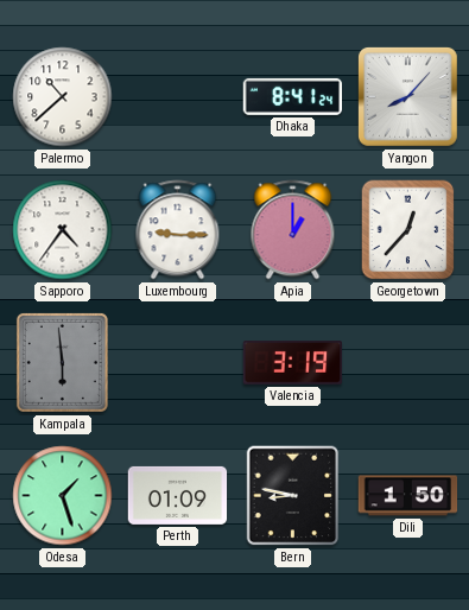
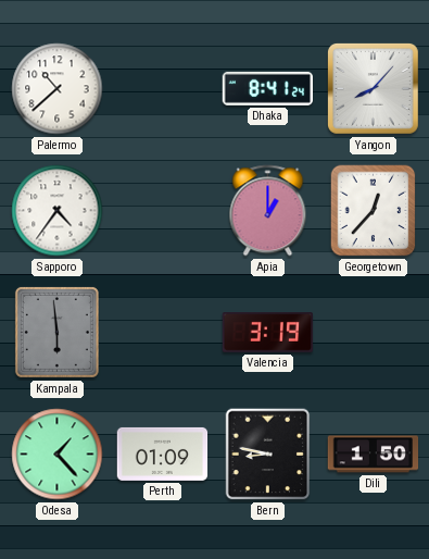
Luxembourg: 9:15 -> none
Odesa: 1:27 -> 1:23
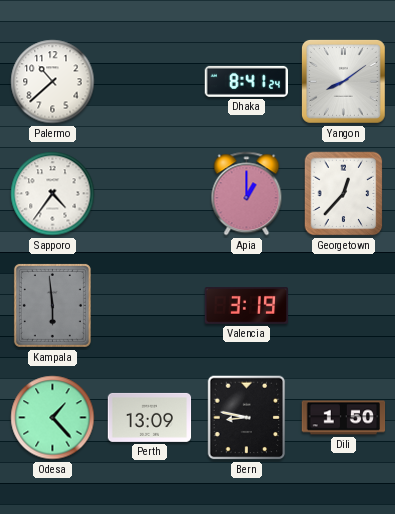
Yangon: 8:07 -> 8:09
Perth: 01:09 -> 13:09
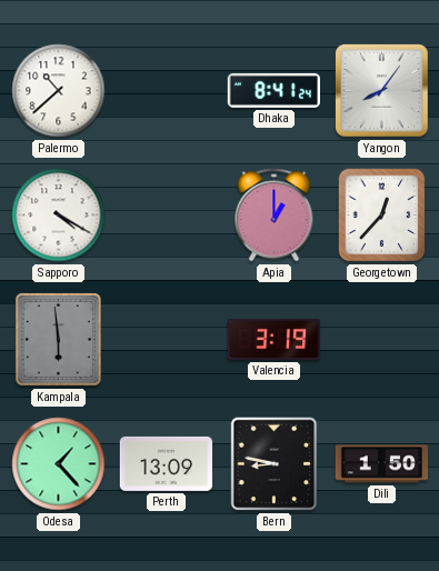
Yangon: 8:09 -> 8:06
Sapporo: 4:36 -> 4:20
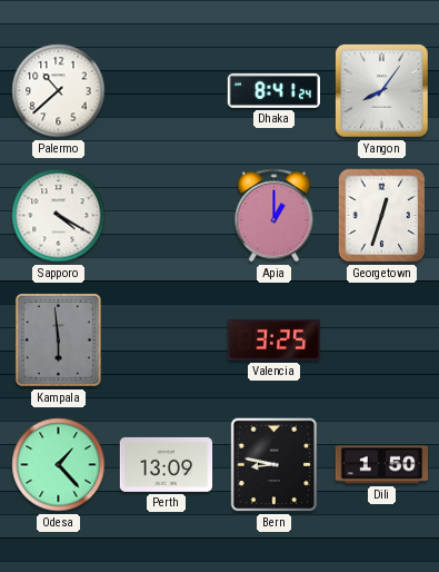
Georgetown: 12:37 -> 12:33
Valencia: 3:19 -> 3:25
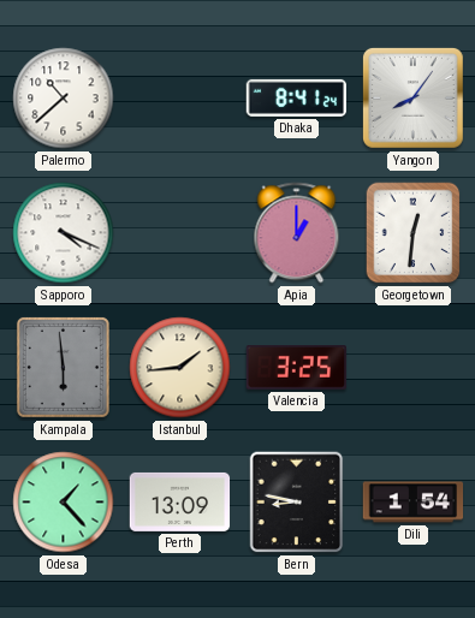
Sapporo: 4:20 -> 4:19
Georgetown: 12:33 -> 12:31
Istanbul: none -> 1:44
Dili: 1:50 -> 1:54
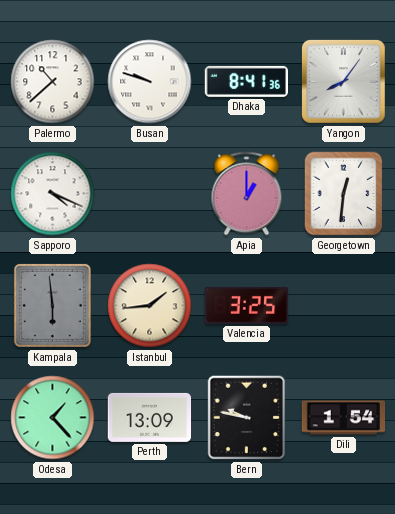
Busan: none -> 9:48
Dhaka: 8:41:24 -> 8:41:36
Bern: 8:47 -> 9:47
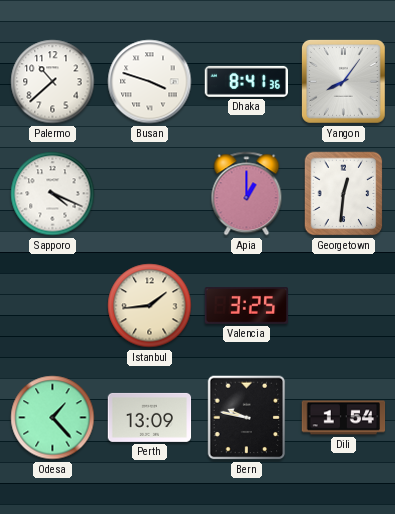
Busan: 9:48 -> 3:48
Kampala: 5:59 -> none
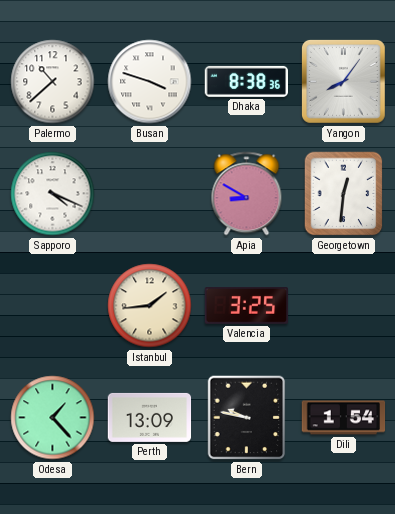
Dhaka: 8:41 -> 8:38
Apia: 1:00 -> 8:50
